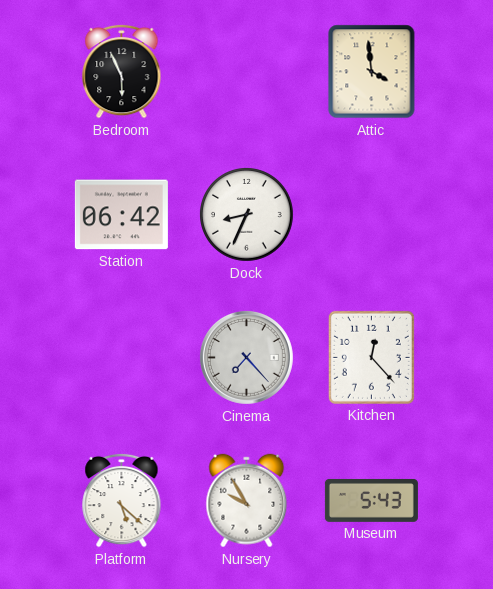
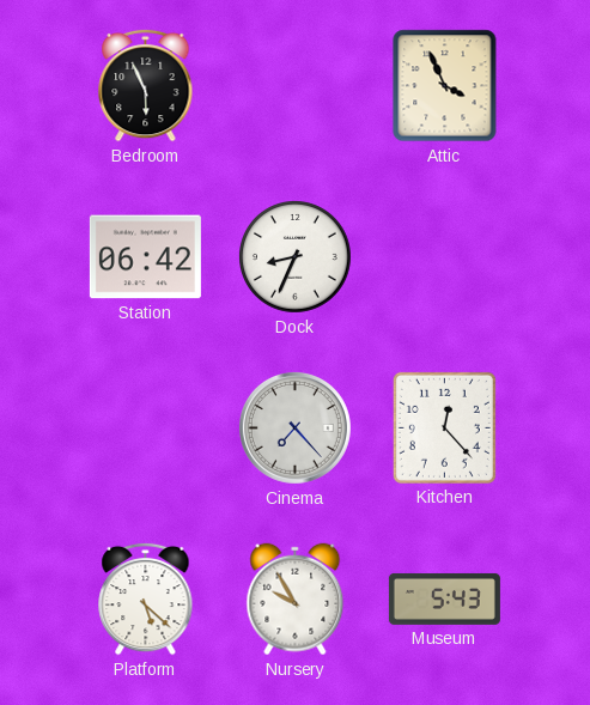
Attic: 3:59 -> 3:56
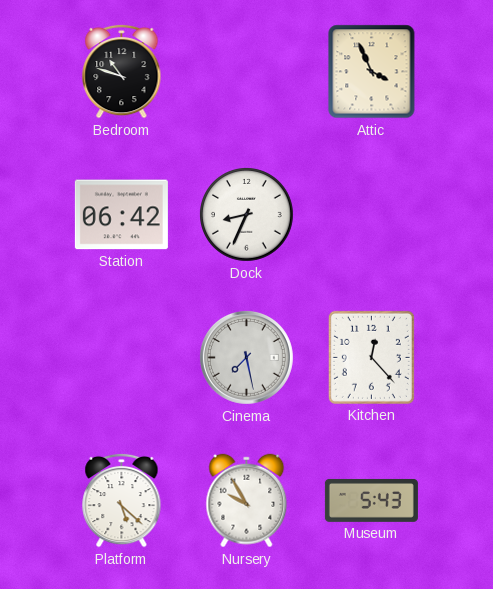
Bedroom: 5:56 -> 10:48
Cinema: 7:23 -> 7:28
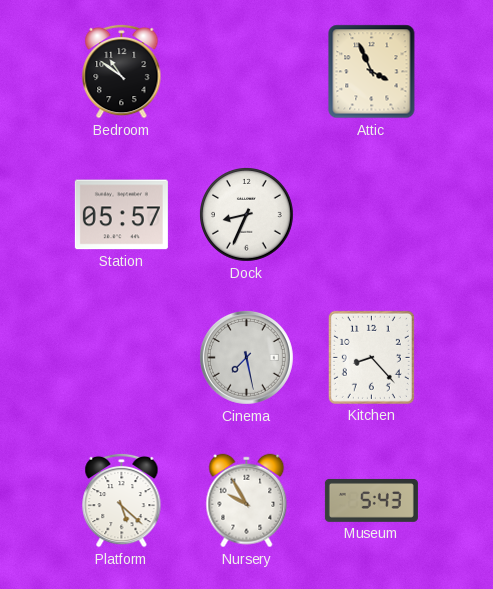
Bedroom: 10:48 -> 10:51
Station: 06:42 -> 05:57
Kitchen: 12:23 -> 8:23
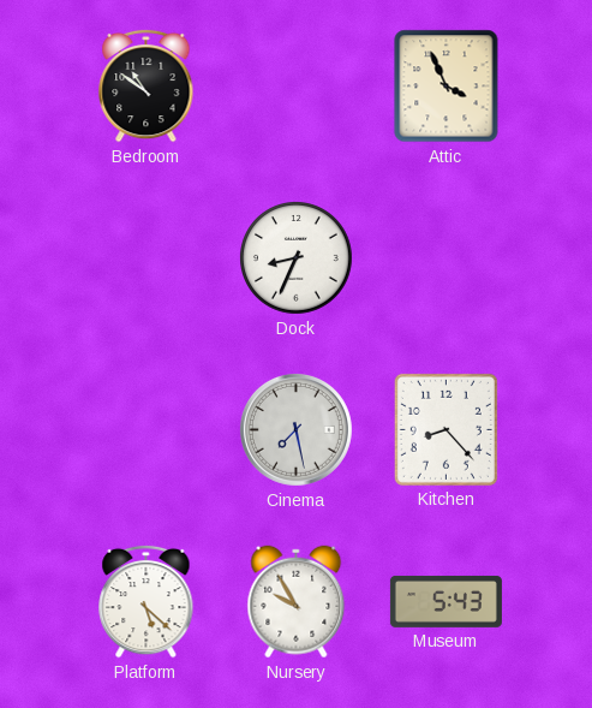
Station: 05:57 -> none
